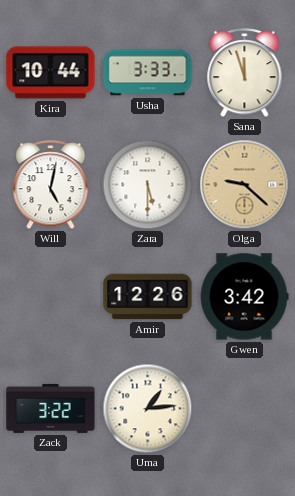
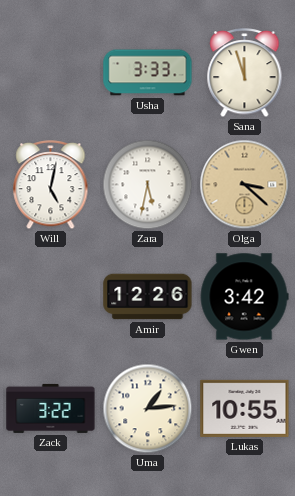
Kira: 10:44 -> none
Zara: 5:30 -> 5:32
Olga: 9:22 -> 3:22
Lukas: none -> 10:55
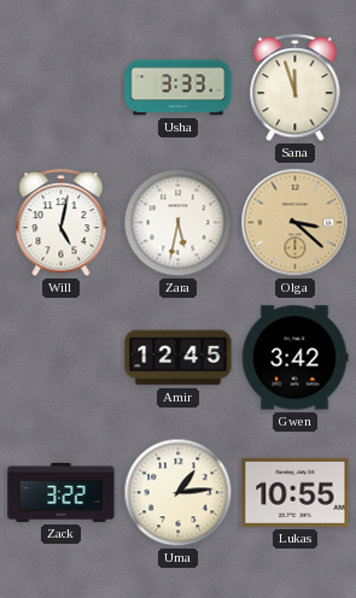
Amir: 12:26 -> 12:45
